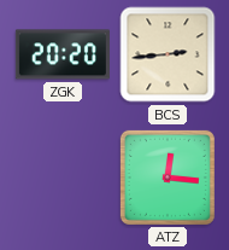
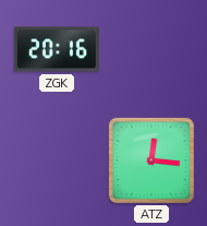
ZGK: 20:20 -> 20:16
BCS: 2:44 -> none
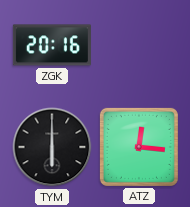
TYM: none -> 6:00
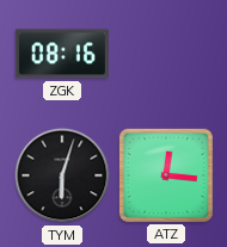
ZGK: 20:16 -> 08:16
TYM: 6:00 -> 6:03
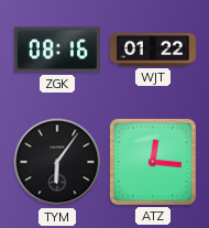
WJT: none -> 01:22
TYM: 6:03 -> 6:06
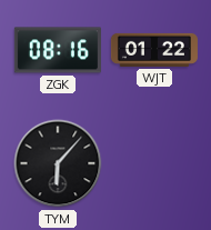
TYM: 6:06 -> 6:07
ATZ: 12:16 -> none
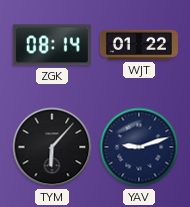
ZGK: 08:16 -> 08:14
YAV: none -> 9:12
